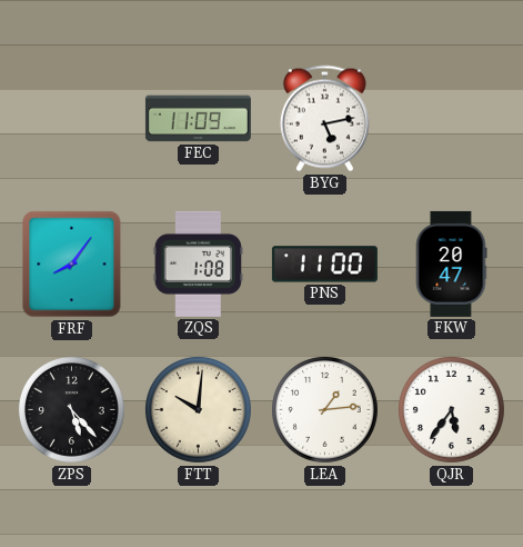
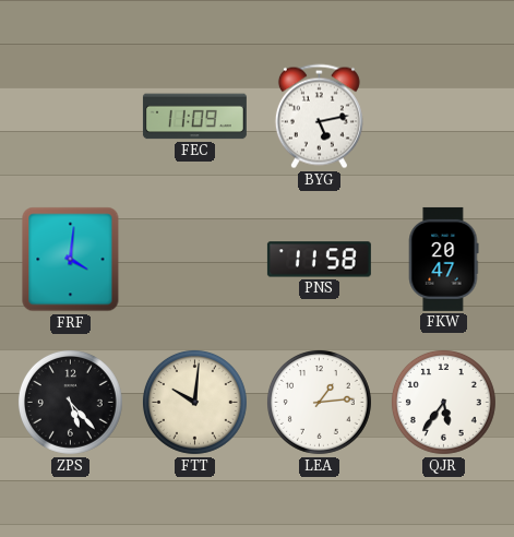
FRF: 8:06 -> 4:01
ZQS: 1:08 -> none
PNS: 11:00 -> 11:58
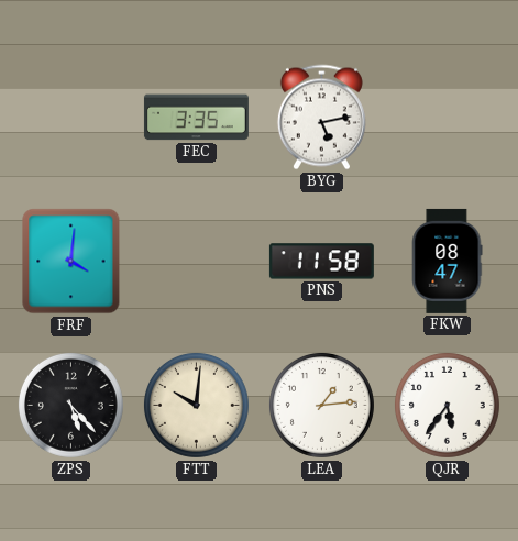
FEC: 11:09 -> 3:35
FKW: 20:47 -> 08:47
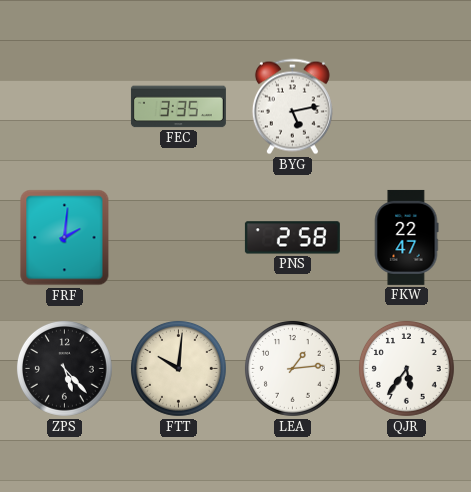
FRF: 4:01 -> 2:01
PNS: 11:58 -> 2:58
FKW: 08:47 -> 22:47
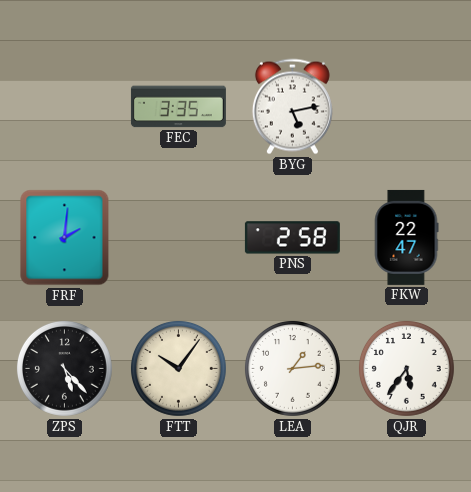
FTT: 10:01 -> 10:06
